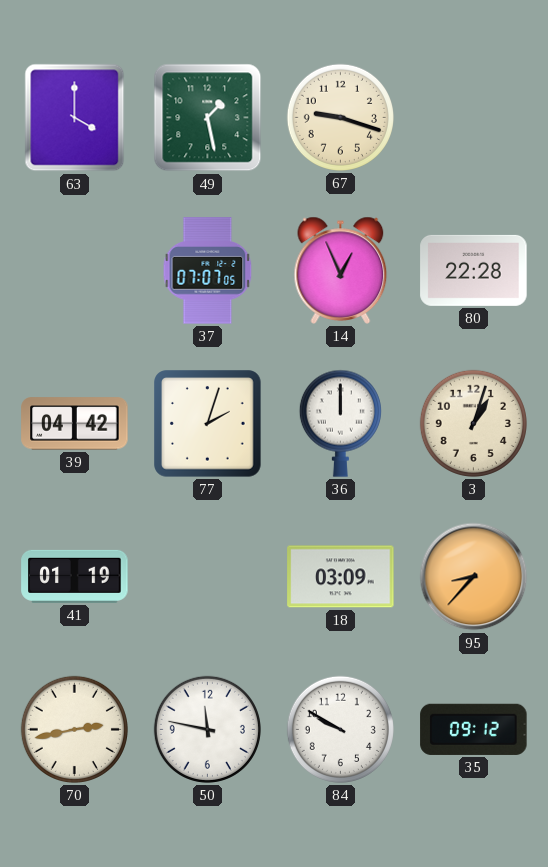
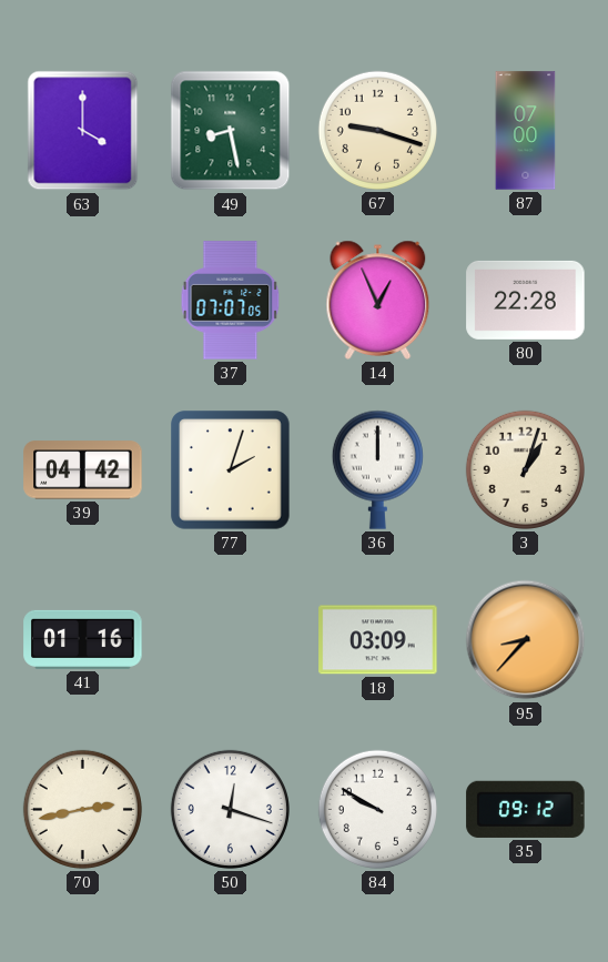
49: 1:28 -> 8:28
87: none -> 07:00
41: 01:19 -> 01:16
50: 11:47 -> 12:18
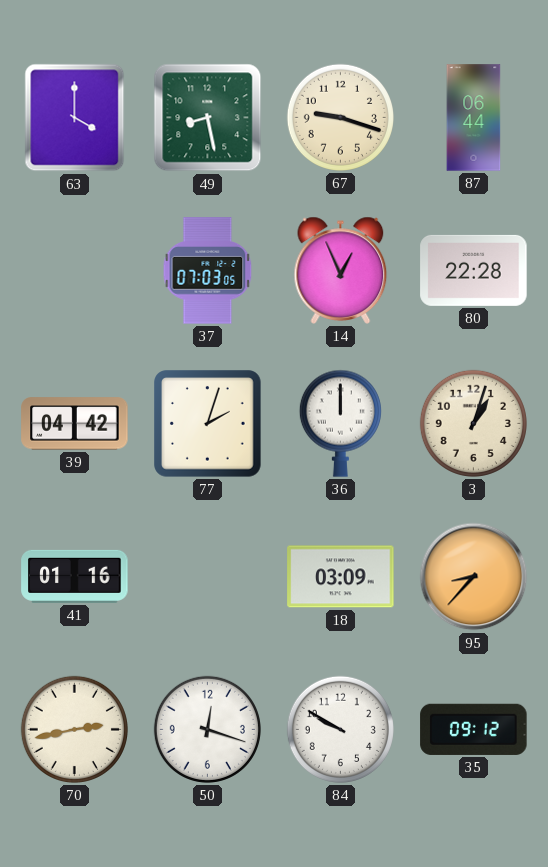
87: 07:00 -> 06:44
37: 07:07 -> 07:03
